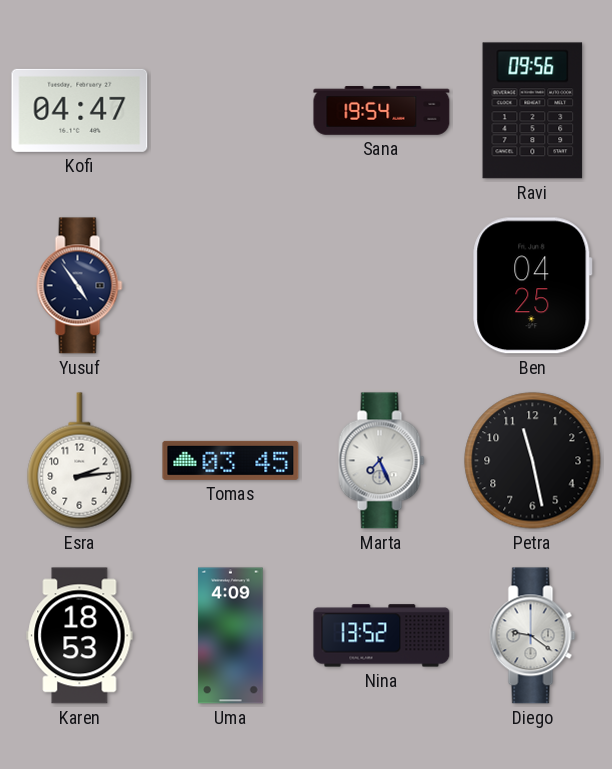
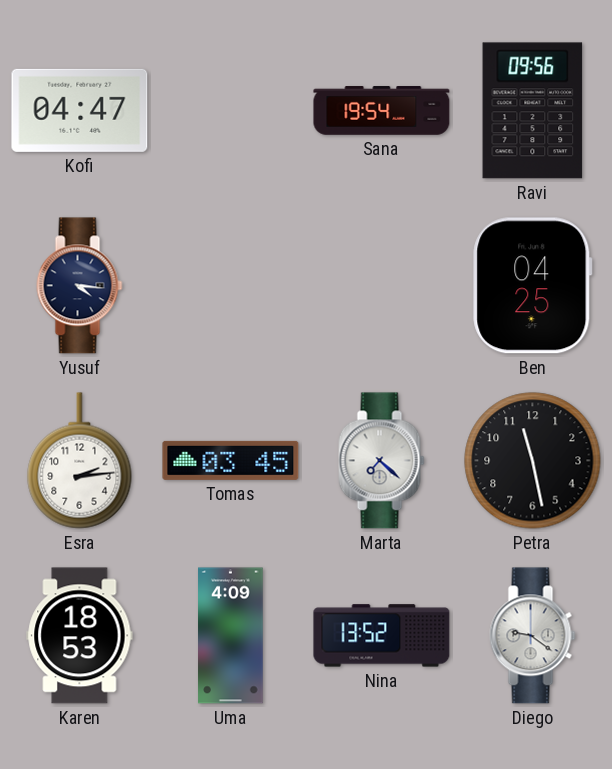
Yusuf: 4:54 -> 4:16
Marta: 7:26 -> 7:22
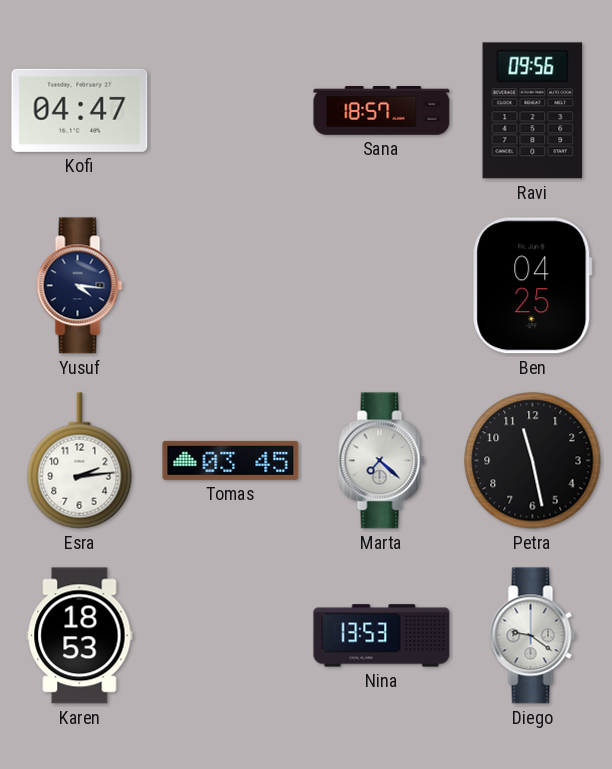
Sana: 19:54 -> 18:57
Uma: 4:09 -> none
Nina: 13:52 -> 13:53
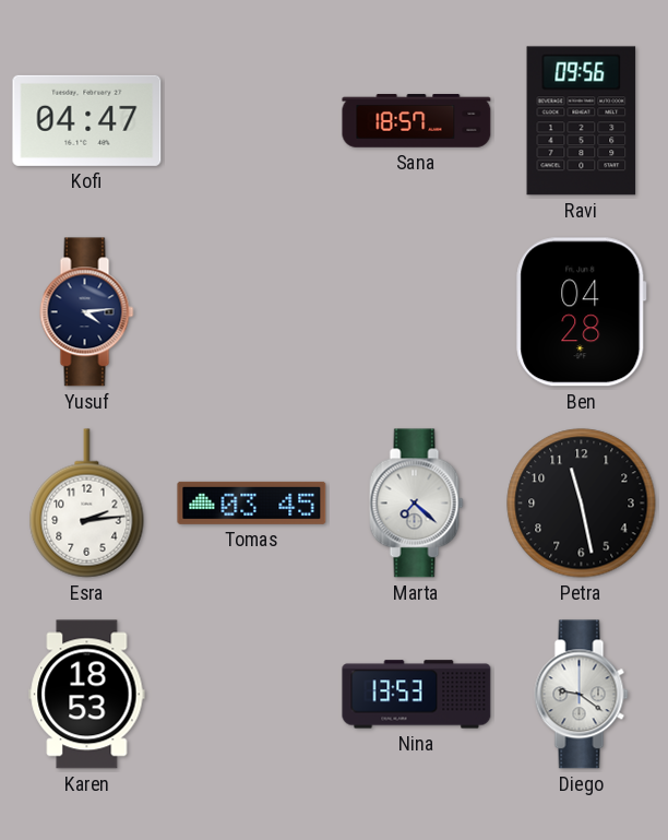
Yusuf: 4:16 -> 4:14
Ben: 04:25 -> 04:28
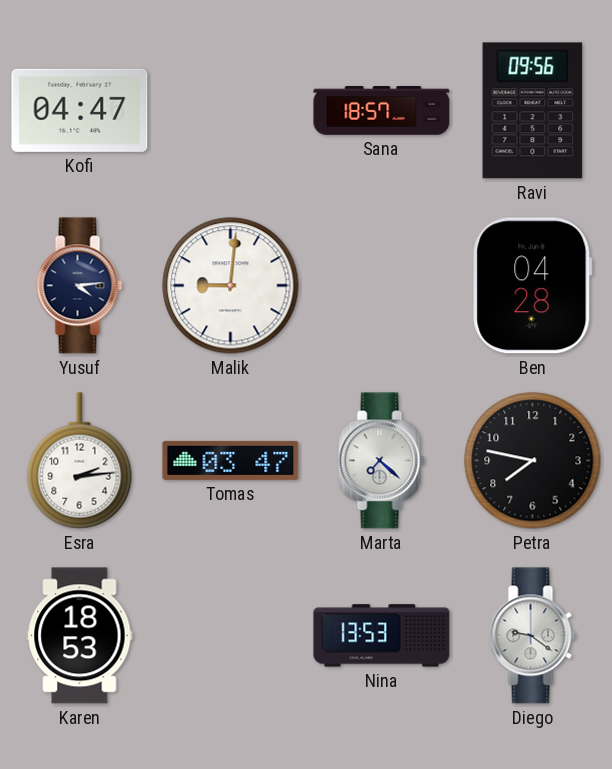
Malik: none -> 9:01
Tomas: 03:45 -> 03:47
Petra: 11:28 -> 7:47
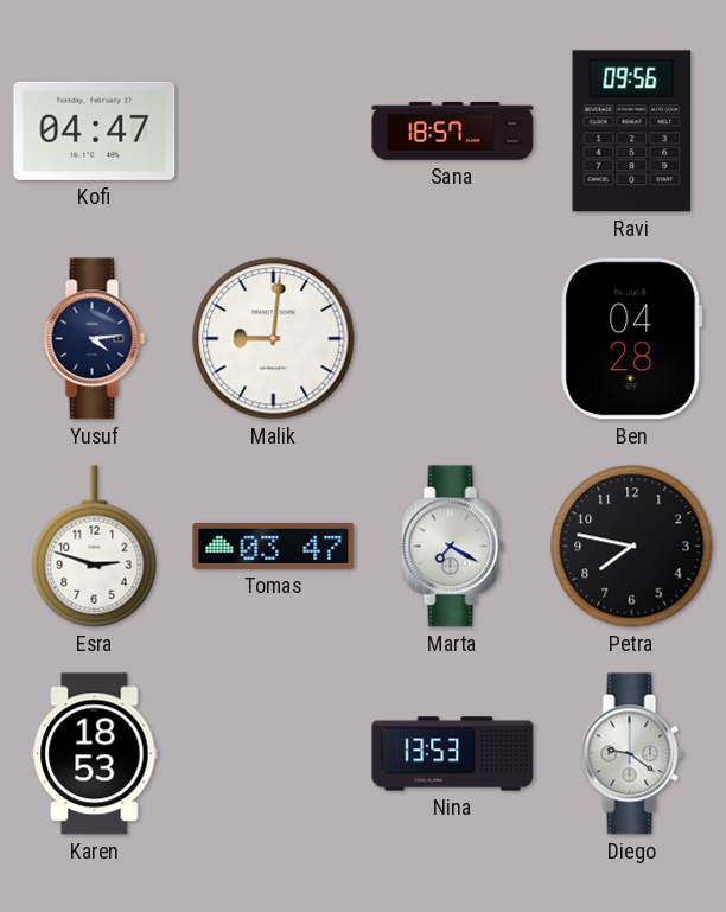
Esra: 2:14 -> 2:48
Marta: 7:22 -> 7:20
